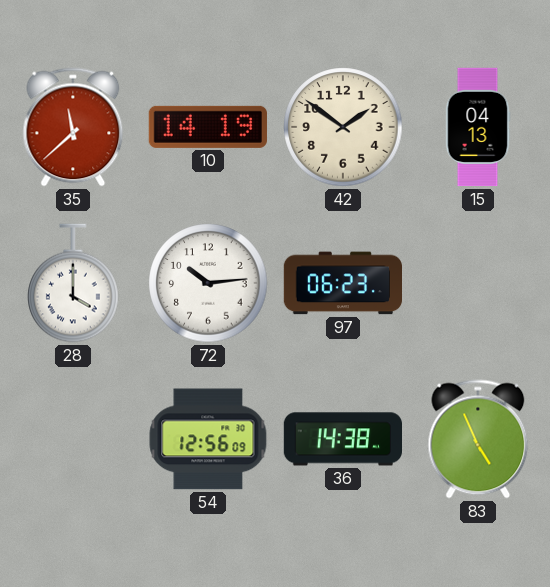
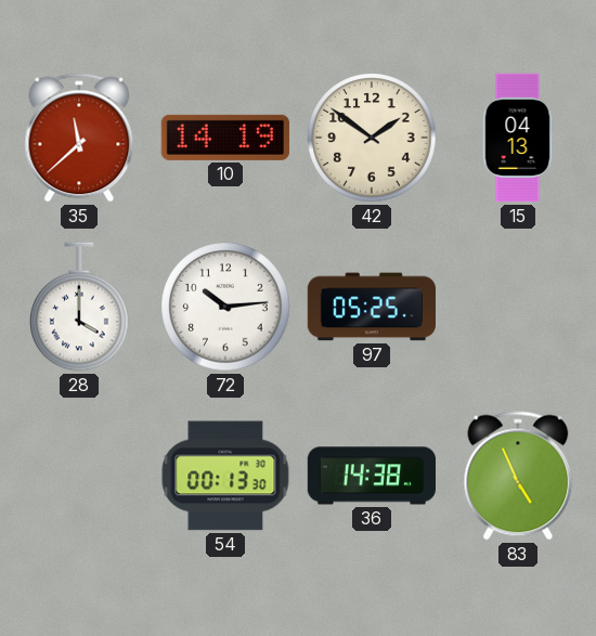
97: 06:23 -> 05:25
54: 12:56 -> 00:13
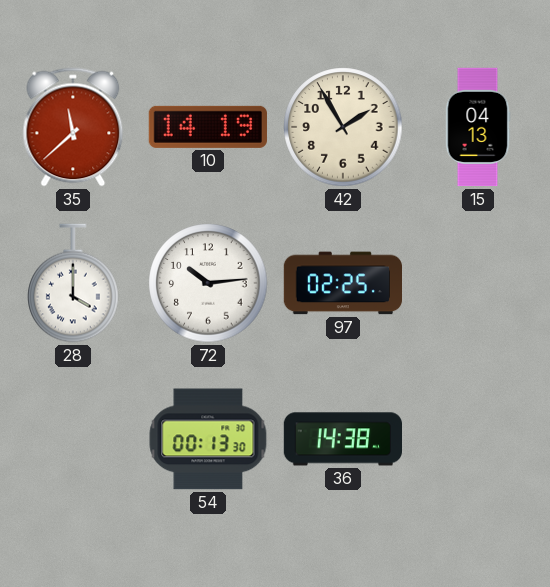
42: 1:51 -> 1:55
97: 05:25 -> 02:25
83: 4:56 -> none
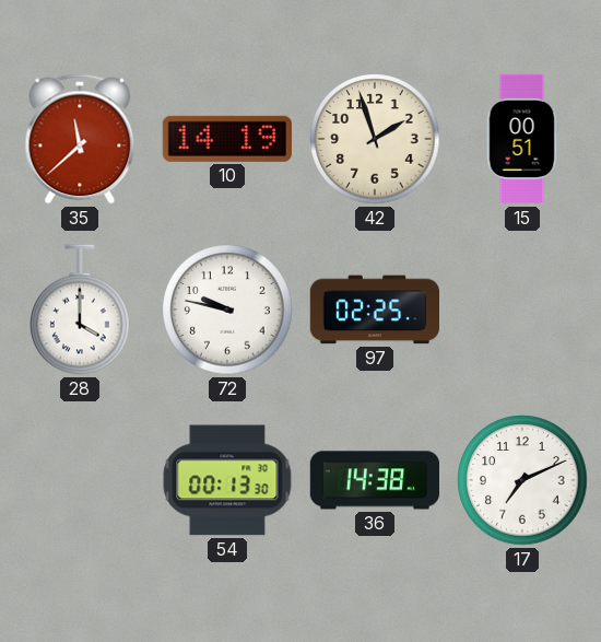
42: 1:55 -> 1:57
15: 04:13 -> 00:51
72: 10:14 -> 9:47
17: none -> 7:11
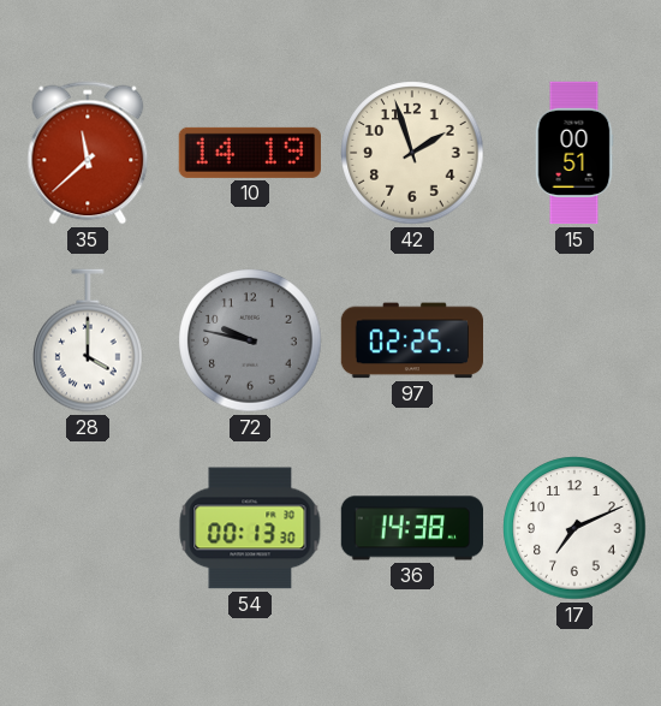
72 dial: white -> grey
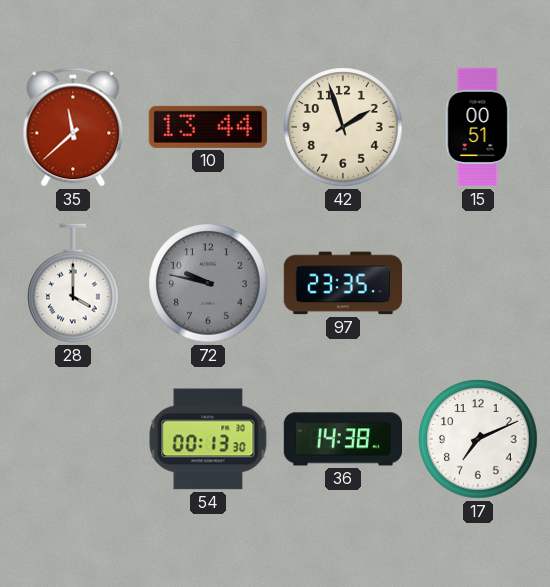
10: 14:19 -> 13:44
97: 02:25 -> 23:35
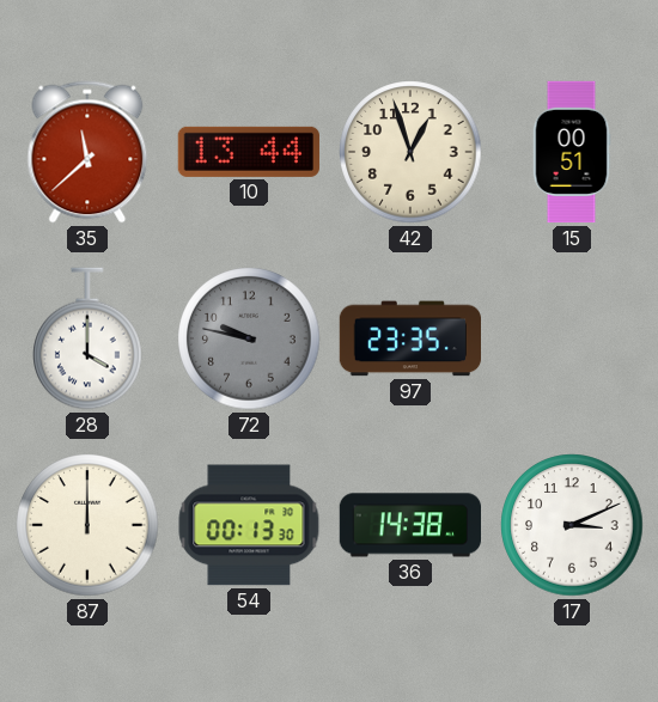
42: 1:57 -> 12:57
87: none -> 12:00
17: 7:11 -> 3:11
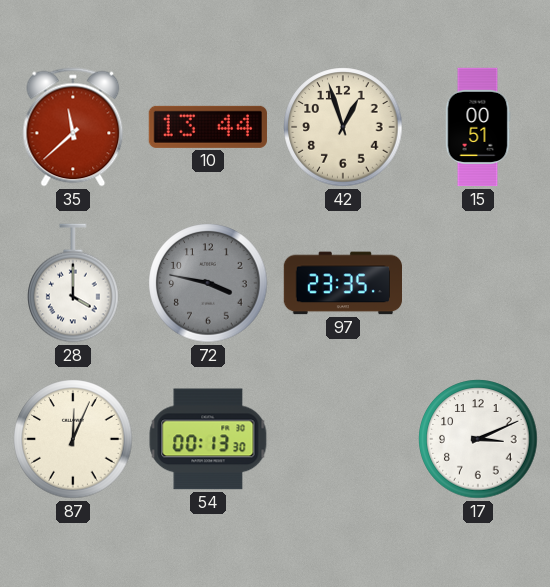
72: 9:47 -> 3:47
87: 12:00 -> 12:04
36: 14:38 -> none
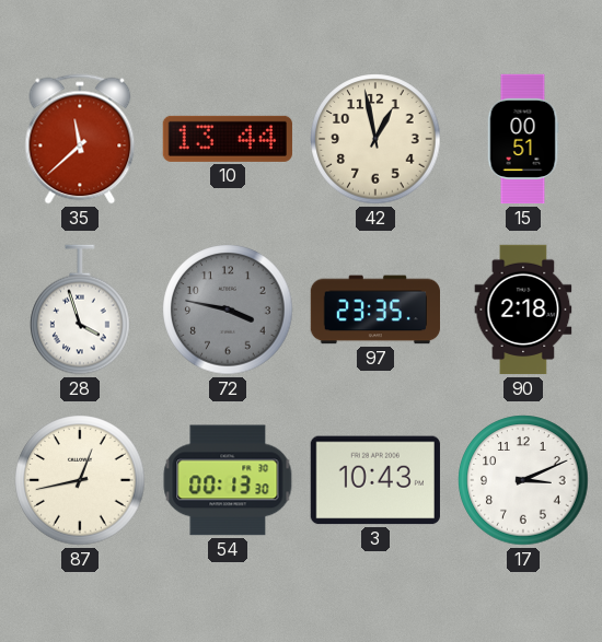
42: 12:57 -> 12:58
28: 4:00 -> 3:57
90: none -> 2:18
87: 12:04 -> 12:43
3: none -> 10:43
